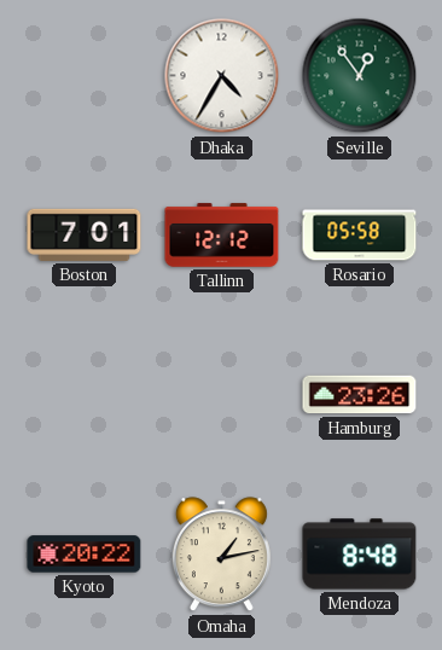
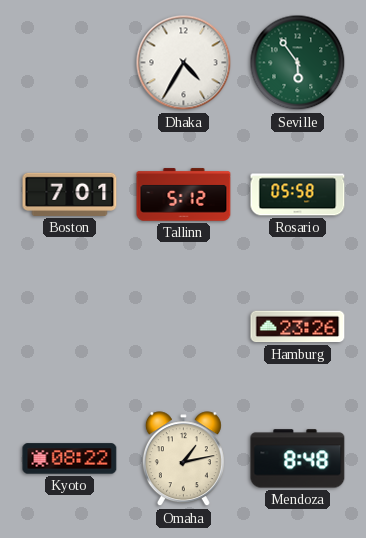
Seville: 12:54 -> 5:54
Tallinn: 12:12 -> 5:12
Kyoto: 20:22 -> 08:22
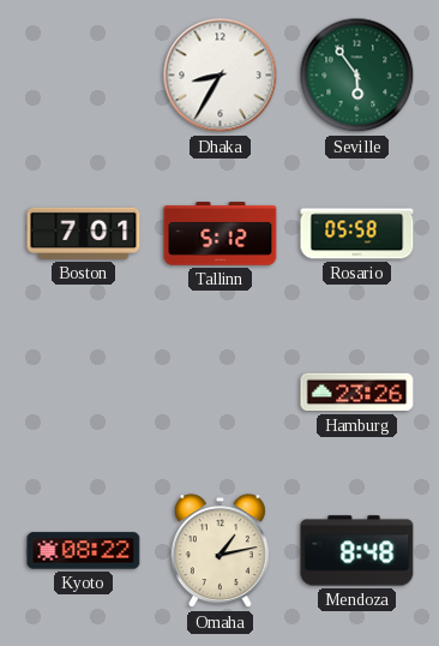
Dhaka: 4:35 -> 8:35
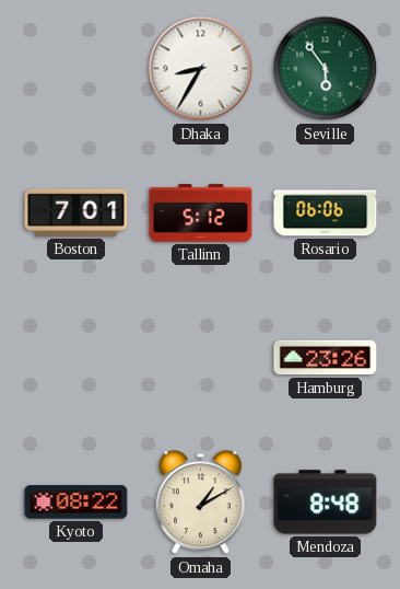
Rosario: 05:58 -> 06:06
Omaha: 1:13 -> 1:10
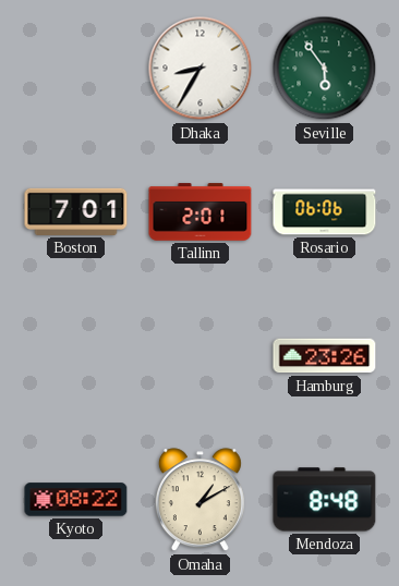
Tallinn: 5:12 -> 2:01
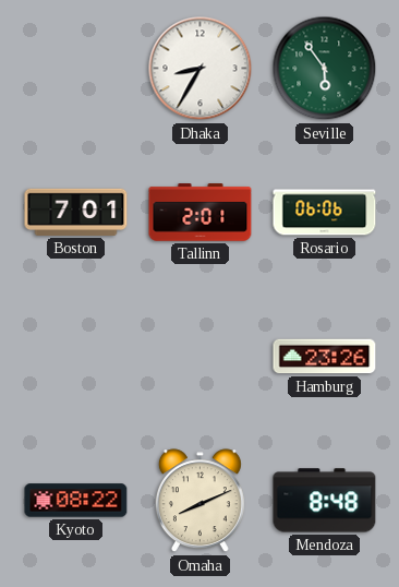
Omaha: 1:10 -> 8:11
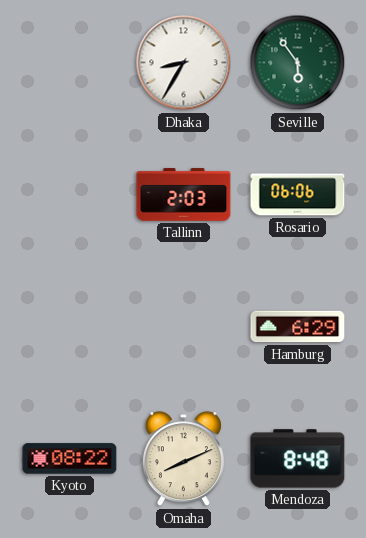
Boston: 7:01 -> none
Tallinn: 2:01 -> 2:03
Hamburg: 23:26 -> 6:29
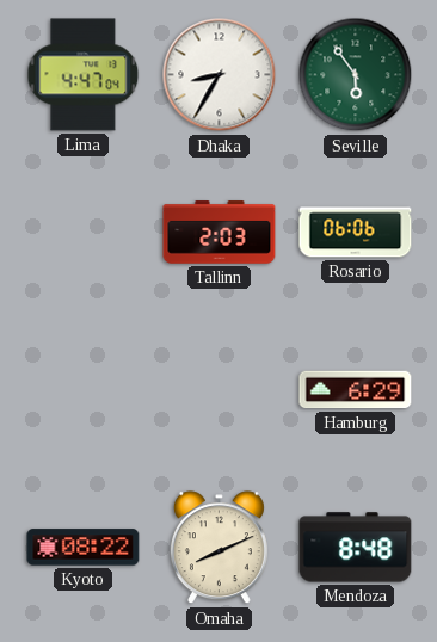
Lima: none -> 4:47
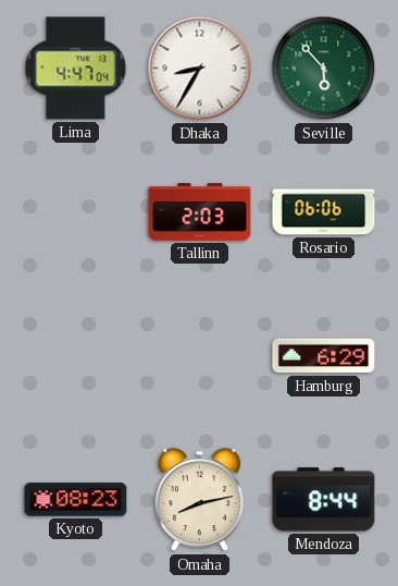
Seville: 5:54 -> 5:53
Kyoto: 08:22 -> 08:23
Omaha: 8:11 -> 8:13
Mendoza: 8:48 -> 8:44
